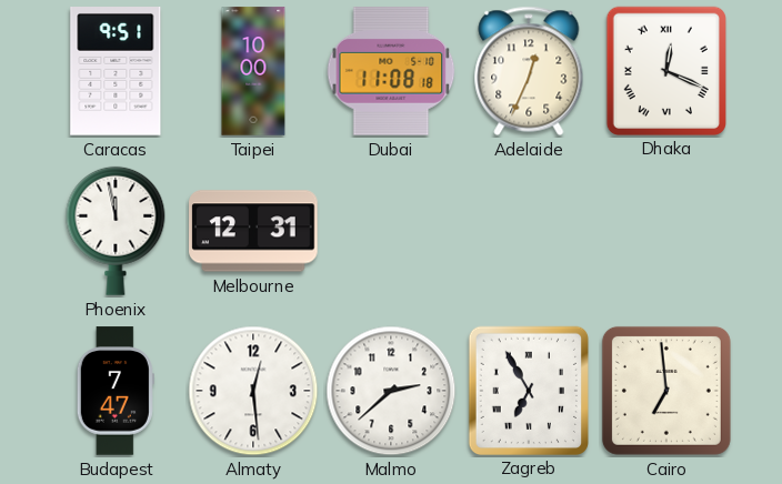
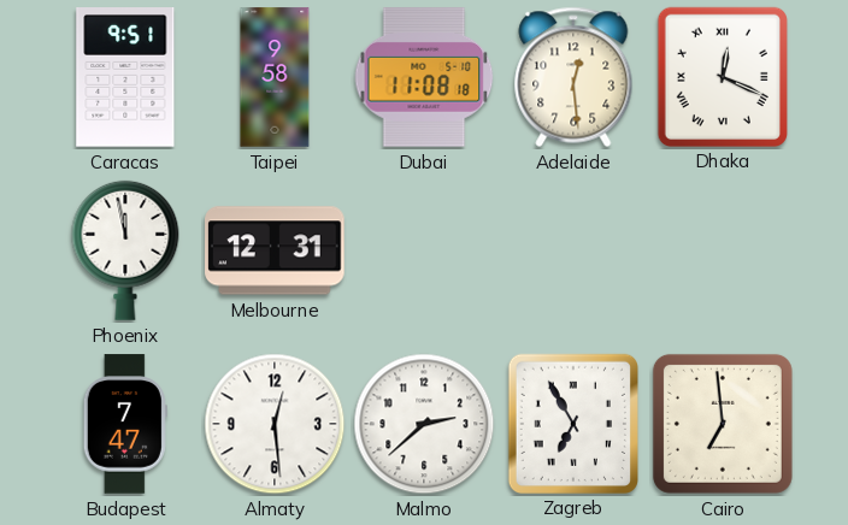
Taipei: 10:00 -> 9:58
Adelaide: 12:34 -> 12:29
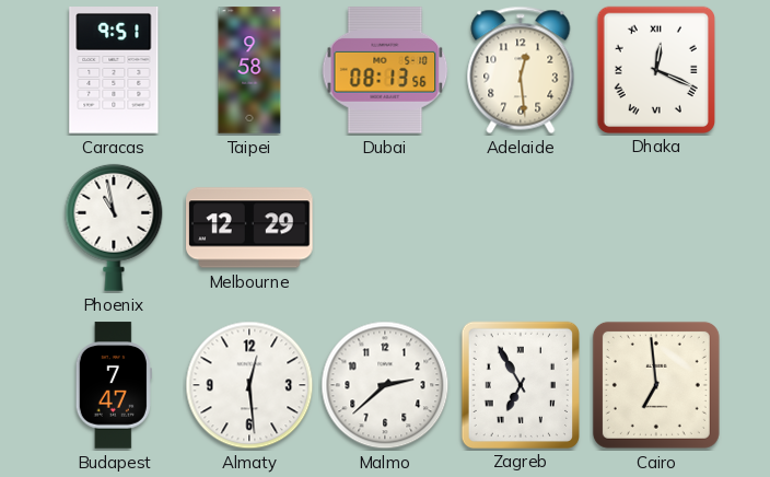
Dubai: 11:08 -> 08:13
Phoenix: 11:58 -> 10:58
Melbourne: 12:31 -> 12:29
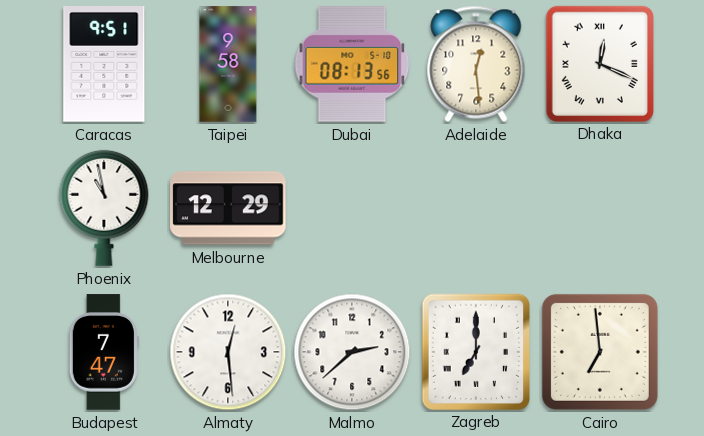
Zagreb: 6:55 -> 7:00
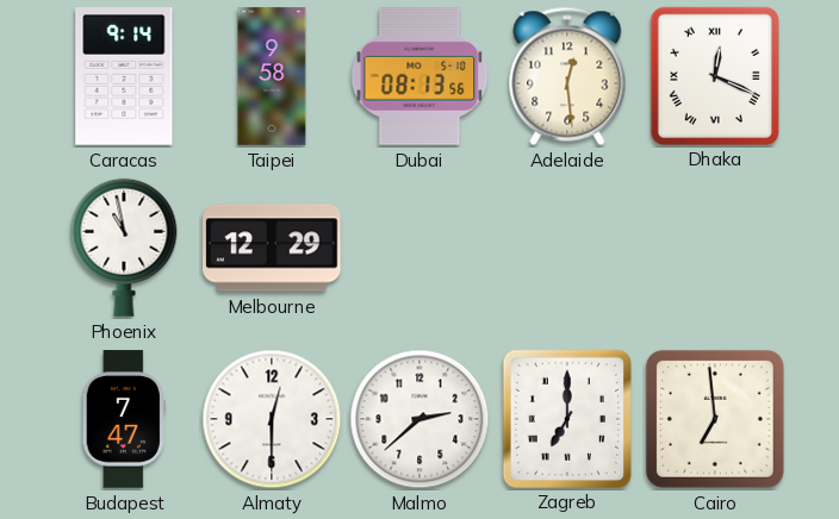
Caracas: 9:51 -> 9:14
Almaty: 12:29 -> 12:30
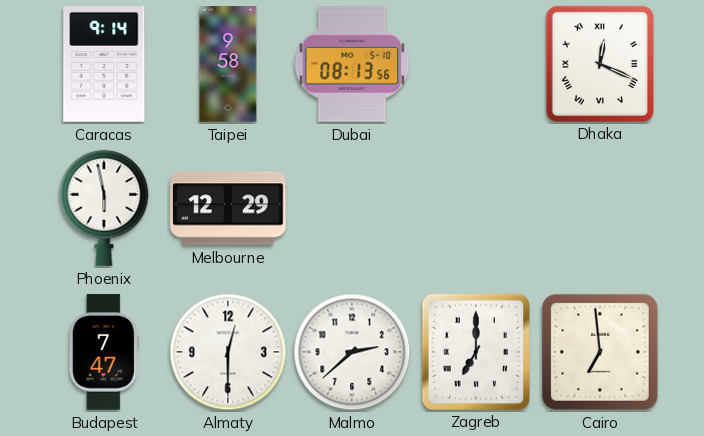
Adelaide: 12:29 -> none
Phoenix: 10:58 -> 5:58
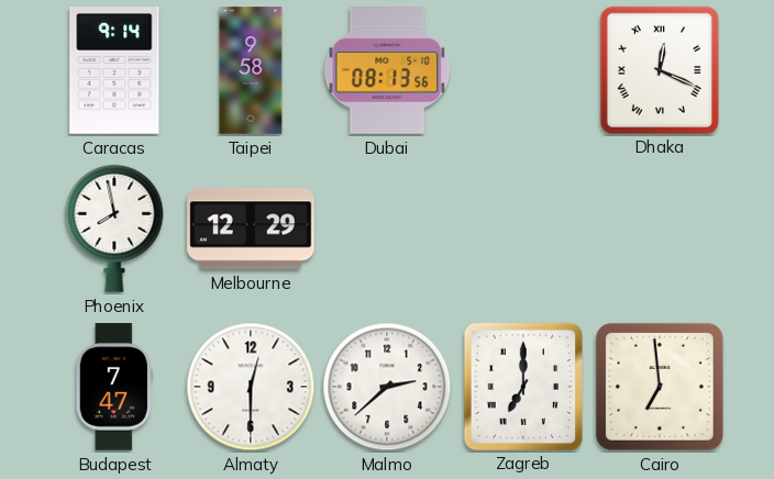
Phoenix: 5:58 -> 7:58
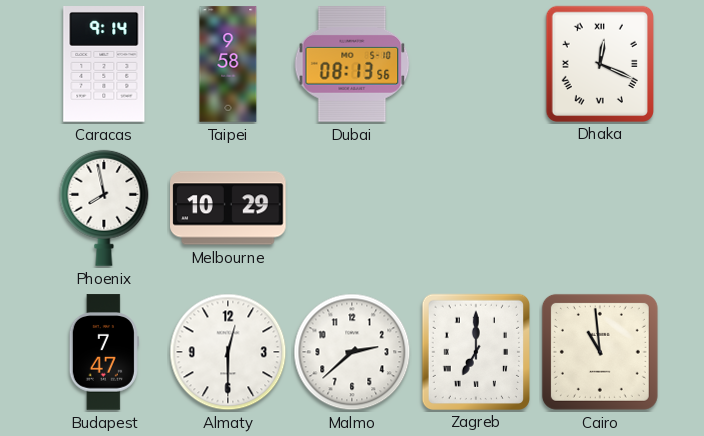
Melbourne: 12:29 -> 10:29
Cairo: 6:59 -> 10:59
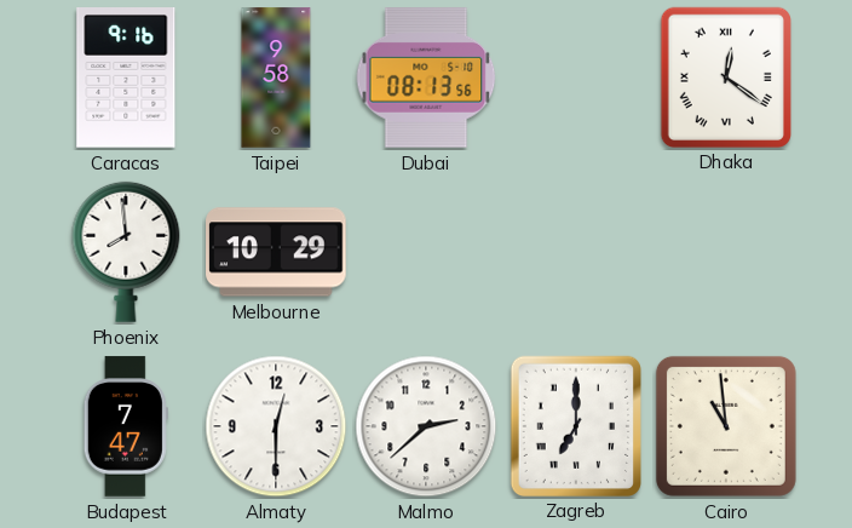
Caracas: 9:14 -> 9:16
Dhaka: 12:19 -> 12:21
Phoenix: 7:58 -> 7:59
